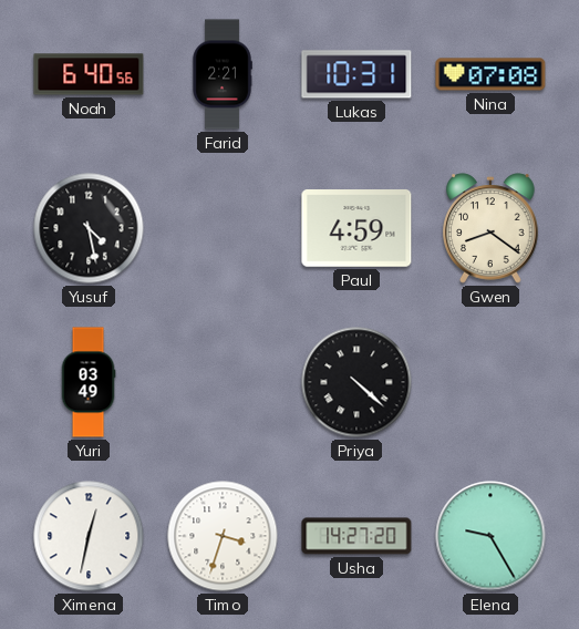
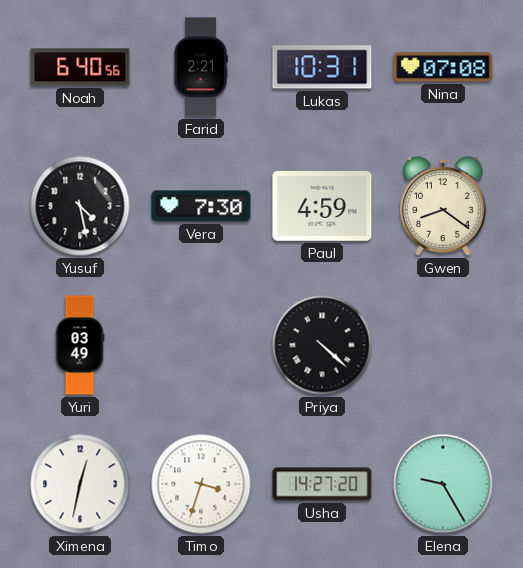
Vera: none -> 7:30
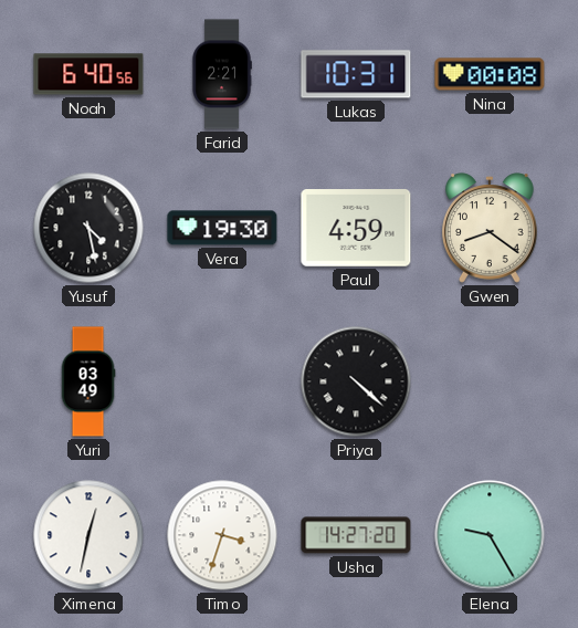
Nina: 07:08 -> 00:08
Vera: 7:30 -> 19:30
